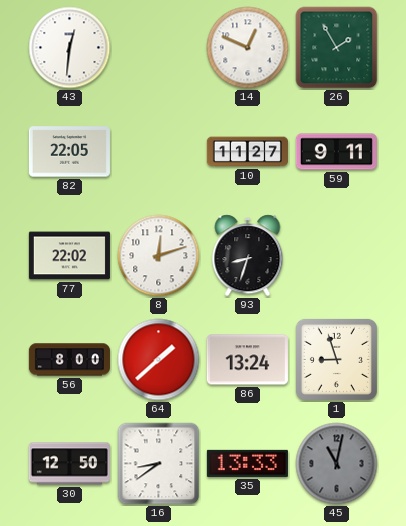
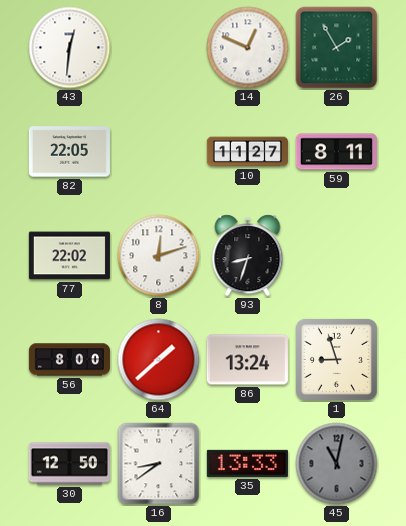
59: 9:11 -> 8:11
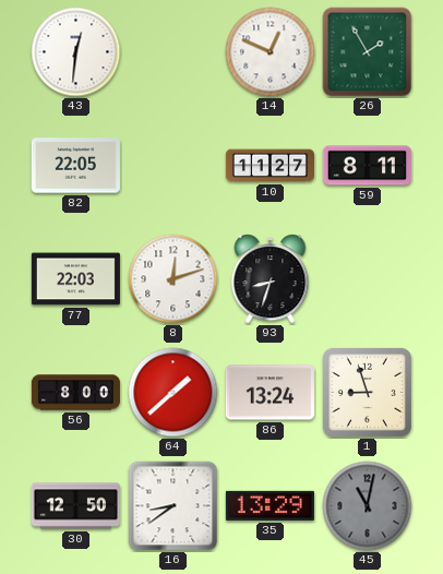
77: 22:02 -> 22:03
35: 13:33 -> 13:29
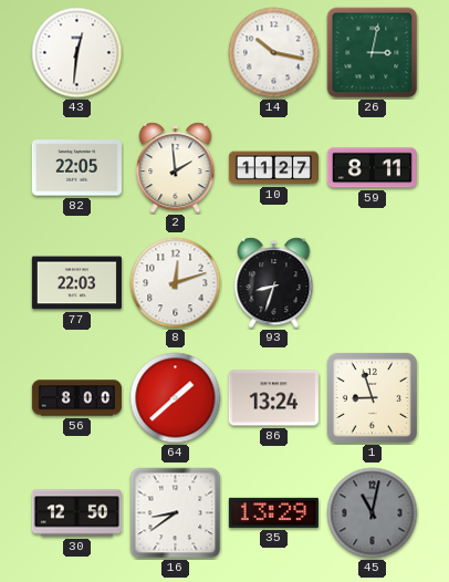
14: 12:49 -> 10:17
26: 1:55 -> 3:02
2: none -> 1:59
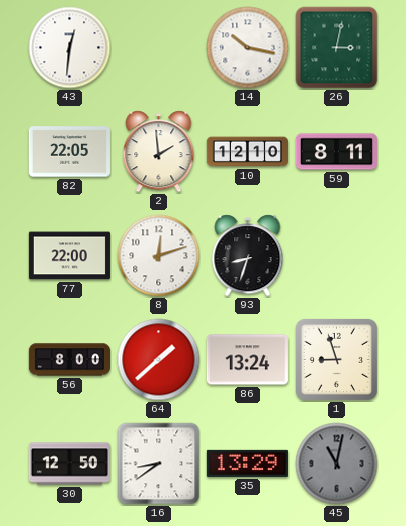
10: 11:27 -> 12:10
77: 22:03 -> 22:00
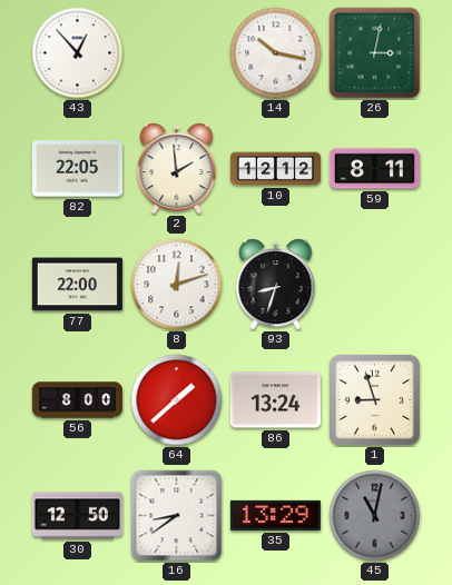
43: 12:31 -> 12:53
10: 12:10 -> 12:12
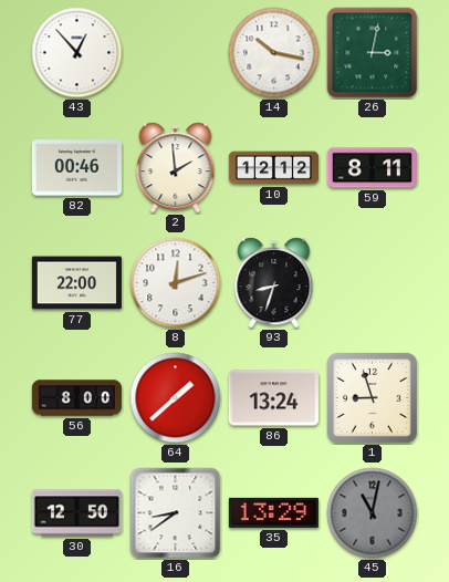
82: 22:05 -> 00:46
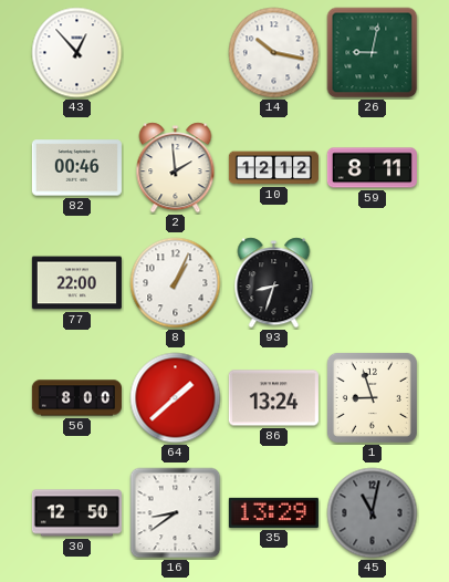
26: 3:02 -> 9:02
8: 12:12 -> 1:04
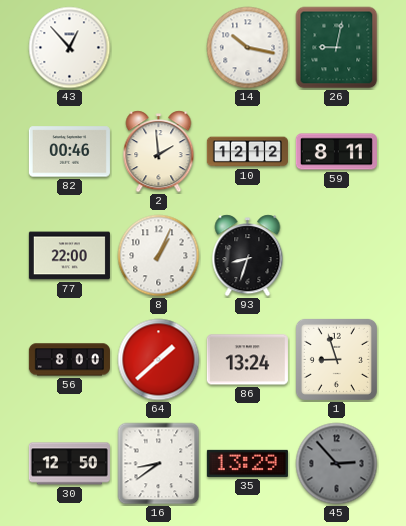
45: 11:02 -> 2:53
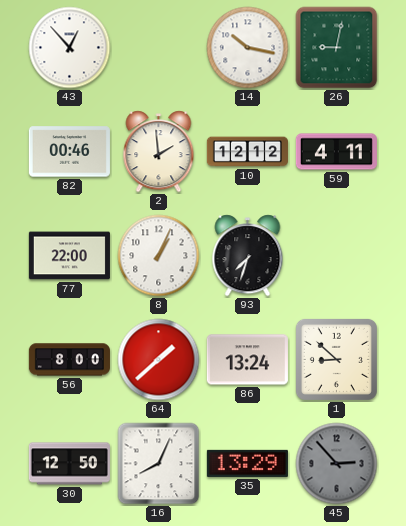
59: 8:11 -> 4:11
93: 8:33 -> 7:33
1: 8:57 -> 8:52
16: 8:39 -> 8:04
